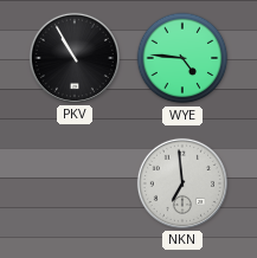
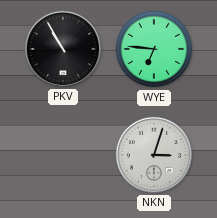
WYE: 4:46 -> 6:46
NKN: 6:59 -> 3:03
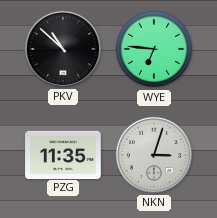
PKV: 10:55 -> 10:52
PZG: none -> 11:35
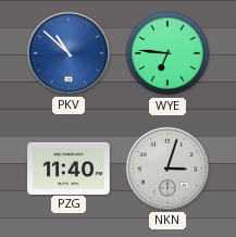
PKV dial: black -> blue
PZG: 11:35 -> 11:40
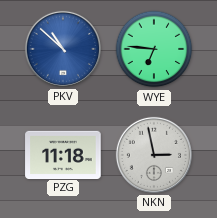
PZG: 11:40 -> 11:18
NKN: 3:03 -> 2:58
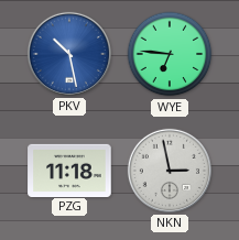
PKV: 10:52 -> 10:28
